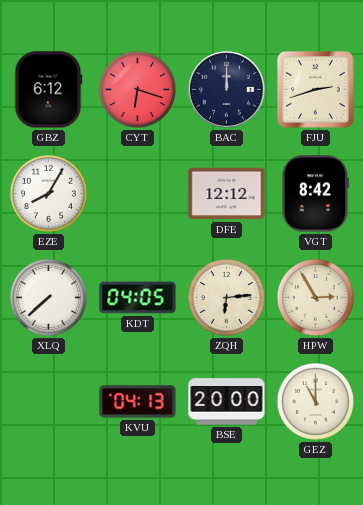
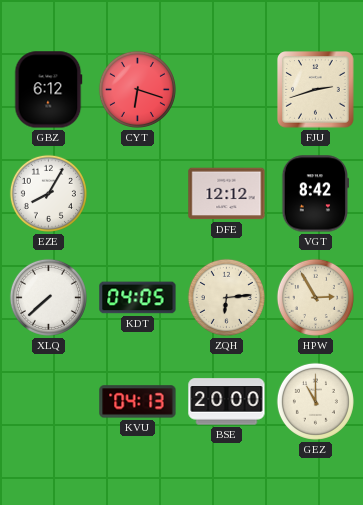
BAC: 12:00 -> none
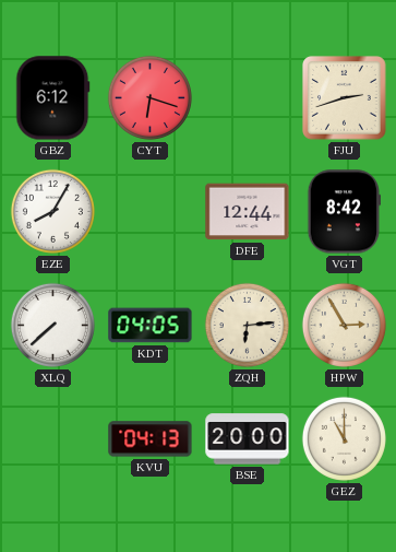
DFE: 12:12 -> 12:44
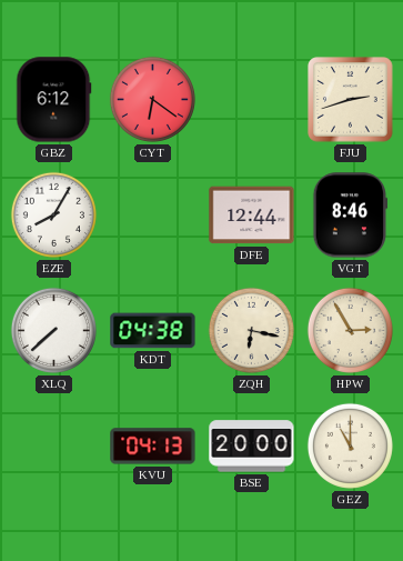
CYT: 6:18 -> 6:21
VGT: 8:42 -> 8:46
KDT: 04:05 -> 04:38
ZQH: 6:14 -> 6:17
